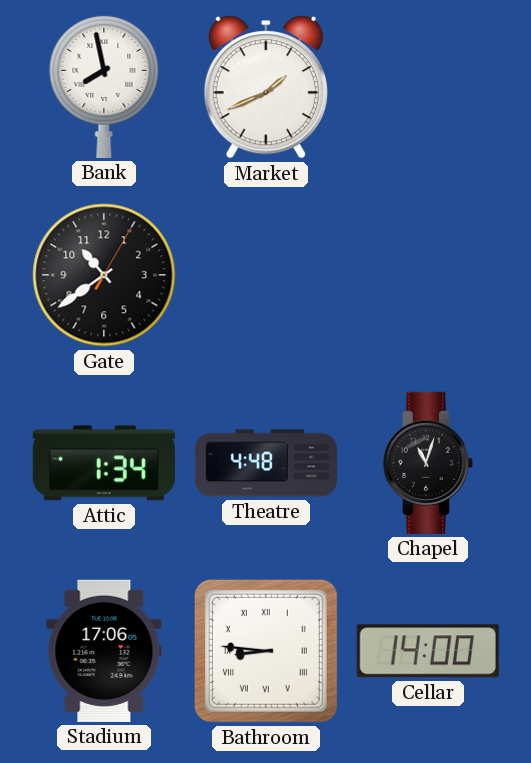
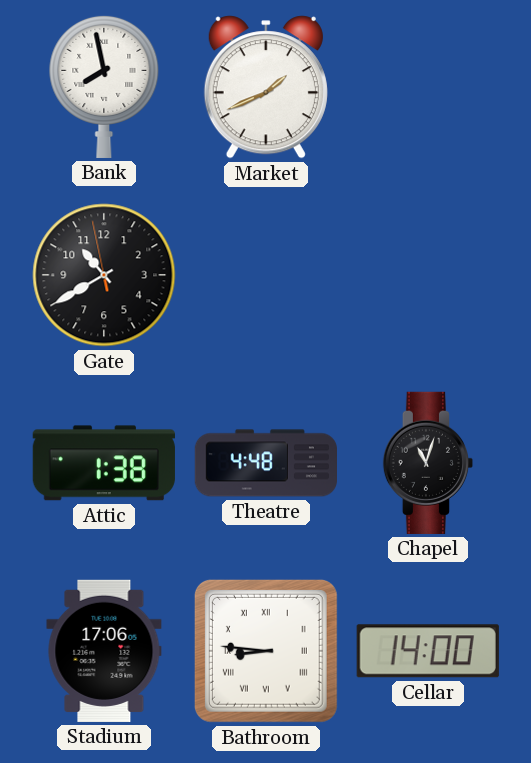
Gate: 10:39:05 -> 10:39:58
Attic: 1:34 -> 1:38
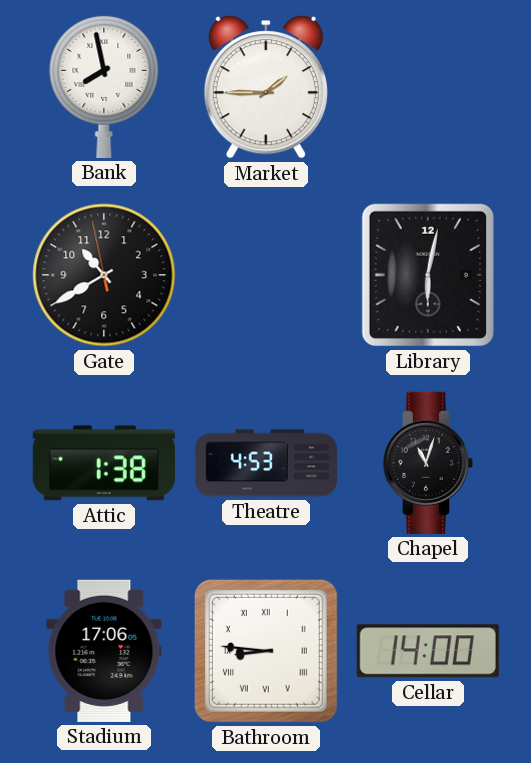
Market: 1:41 -> 1:45
Library: none -> 6:02
Theatre: 4:48 -> 4:53
